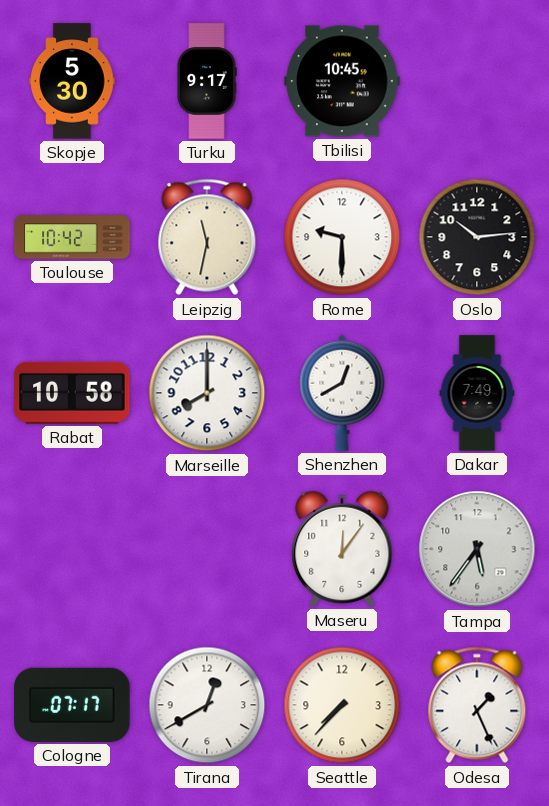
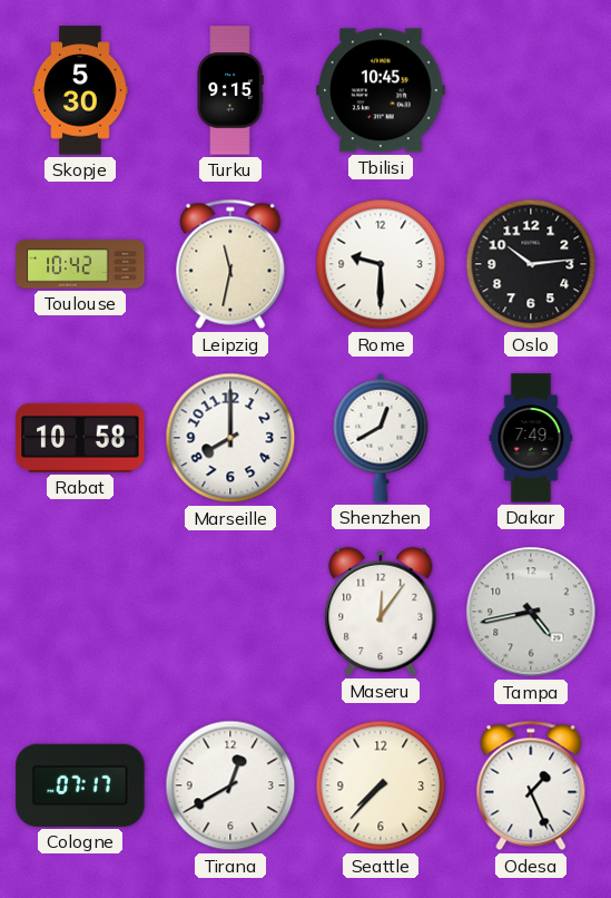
Turku: 9:17 -> 9:15
Tampa: 5:36 -> 4:43
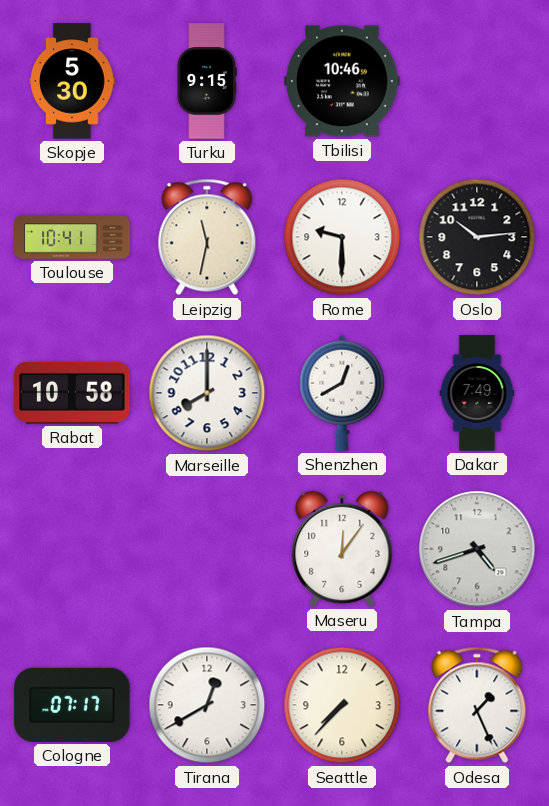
Tbilisi: 10:45 -> 10:46
Toulouse: 10:42 -> 10:41
Tampa: 4:43 -> 4:42
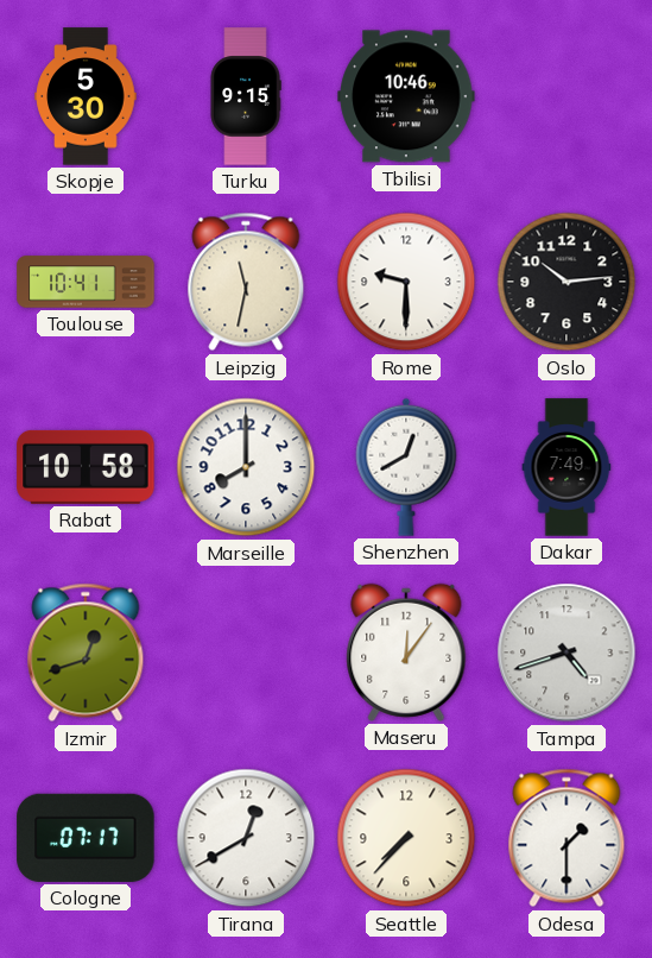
Izmir: none -> 12:42
Odesa: 1:26 -> 1:30
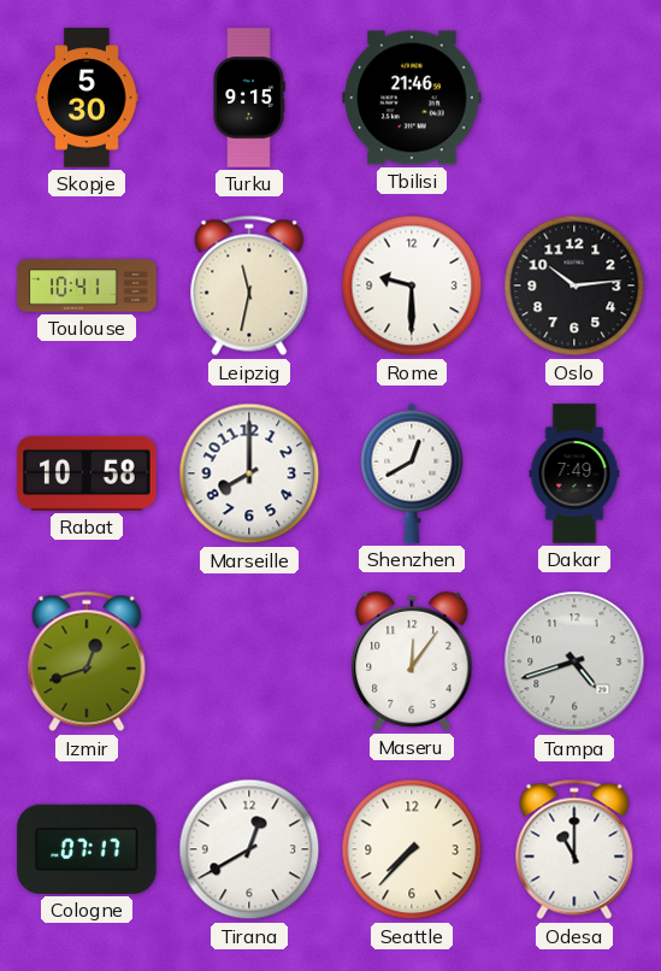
Tbilisi: 10:46 -> 21:46
Odesa: 1:30 -> 11:00
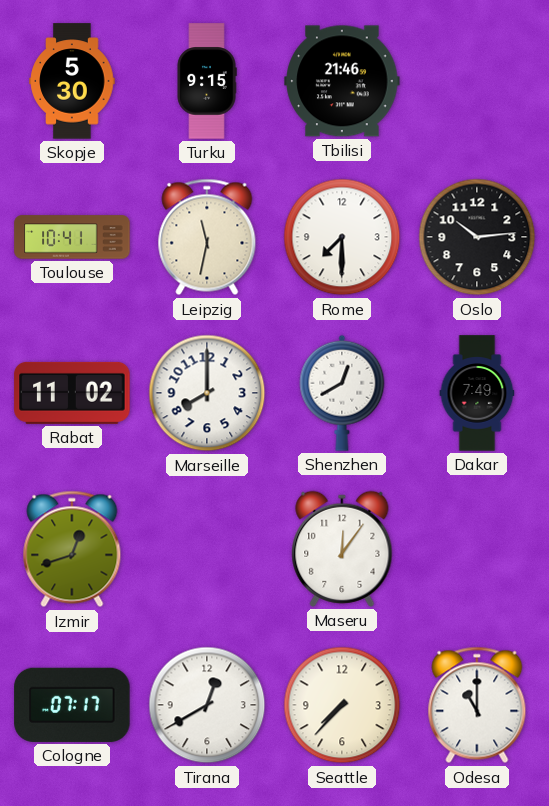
Rome: 9:30 -> 7:30
Rabat: 10:58 -> 11:02
Tampa: 4:42 -> none
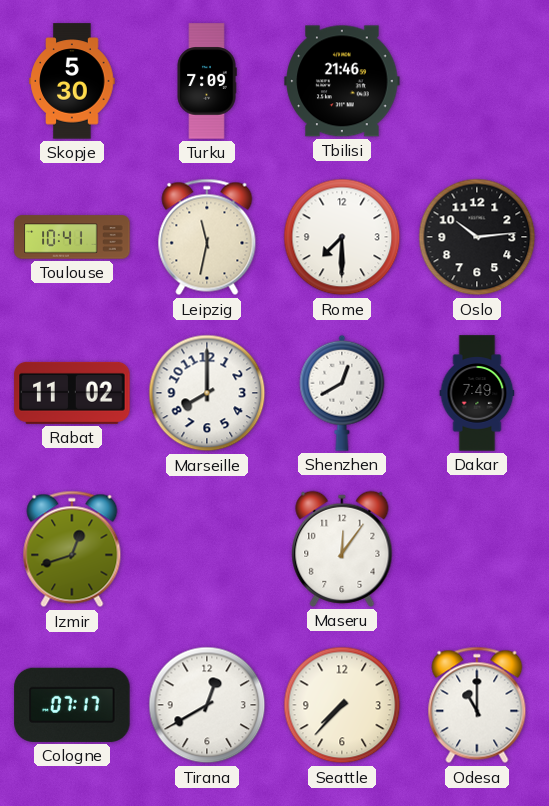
Turku: 9:15 -> 7:09
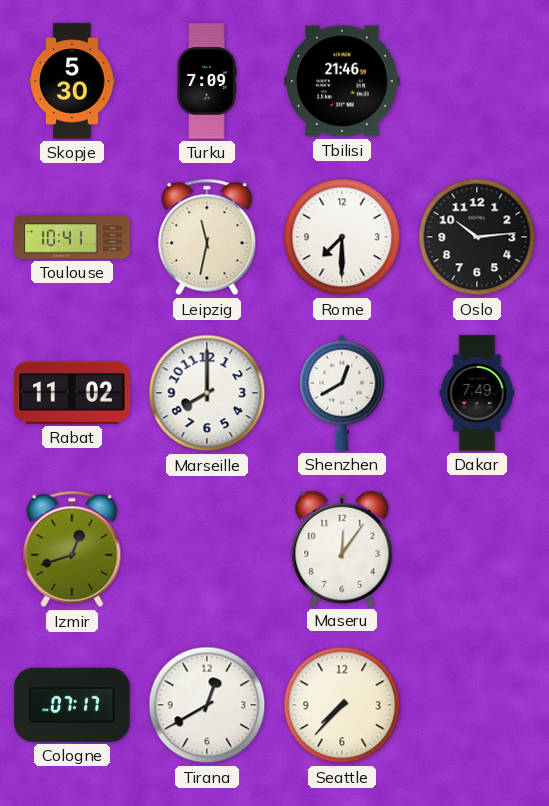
Odesa: 11:00 -> none
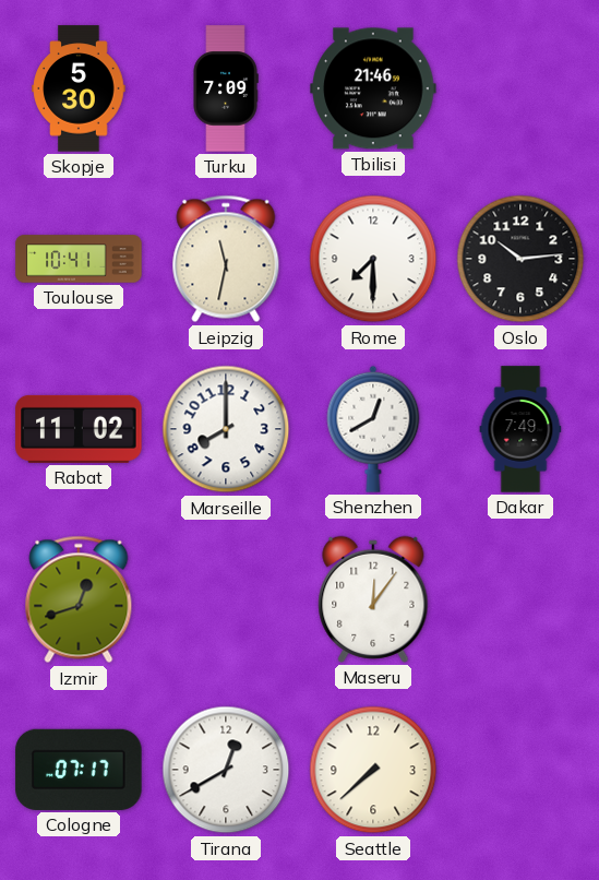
Seattle: 7:37 -> 7:38
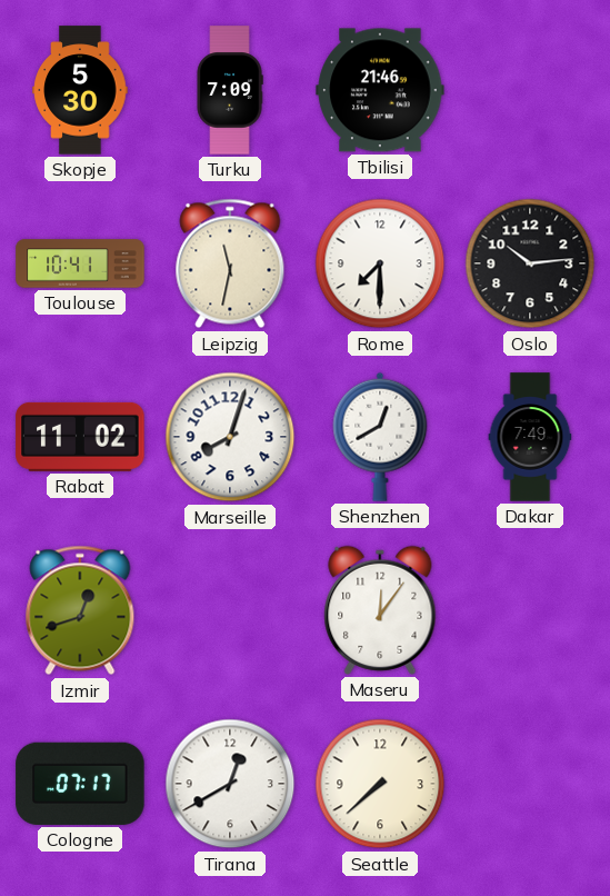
Marseille: 8:00 -> 8:03
